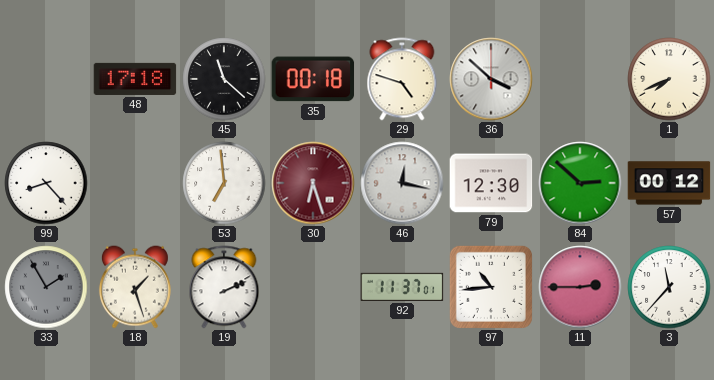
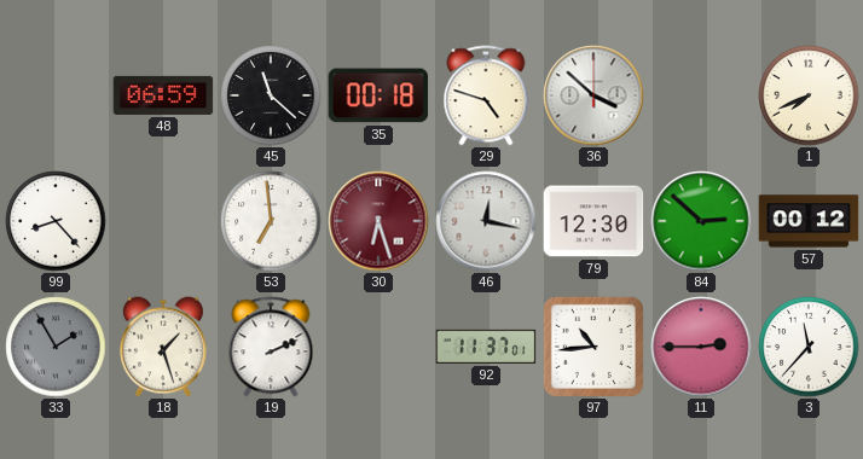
48: 17:18 -> 06:59
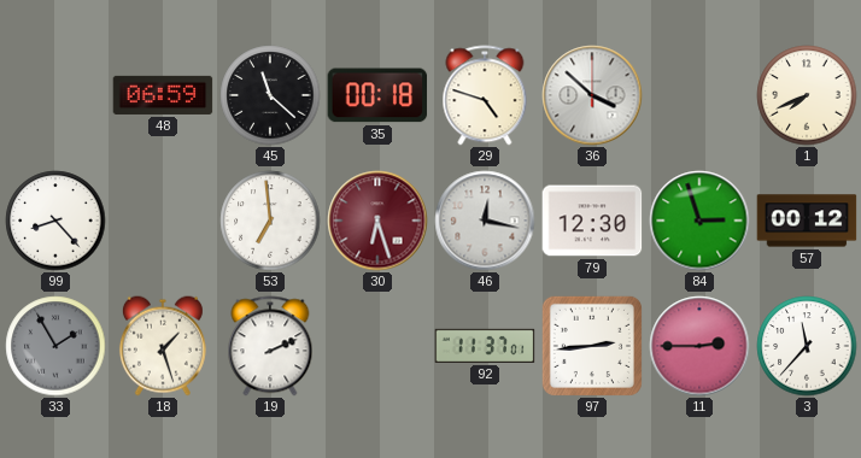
84: 2:52 -> 2:57
97: 10:44 -> 2:44
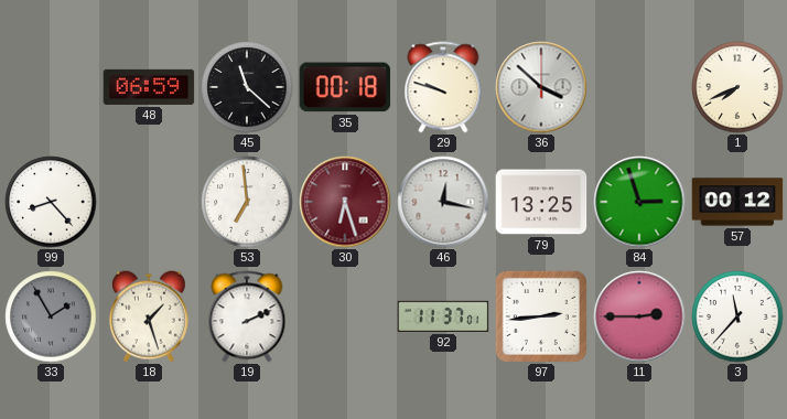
29: 4:48 -> 9:48
79: 12:30 -> 13:25
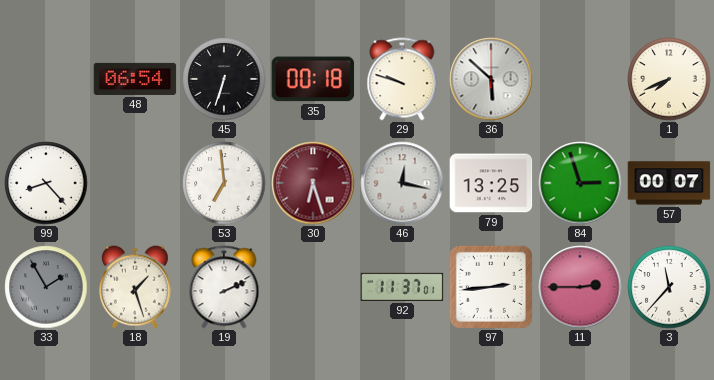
48: 06:59 -> 06:54
45: 11:22 -> 6:33
36: 3:52 -> 5:52
57: 00:12 -> 00:07
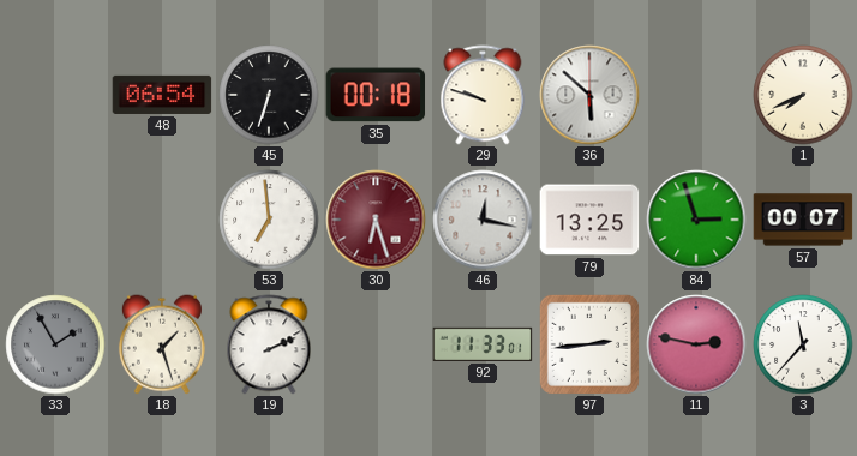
99: 8:23 -> none
92: 11:37 -> 11:33
11: 2:45 -> 2:47
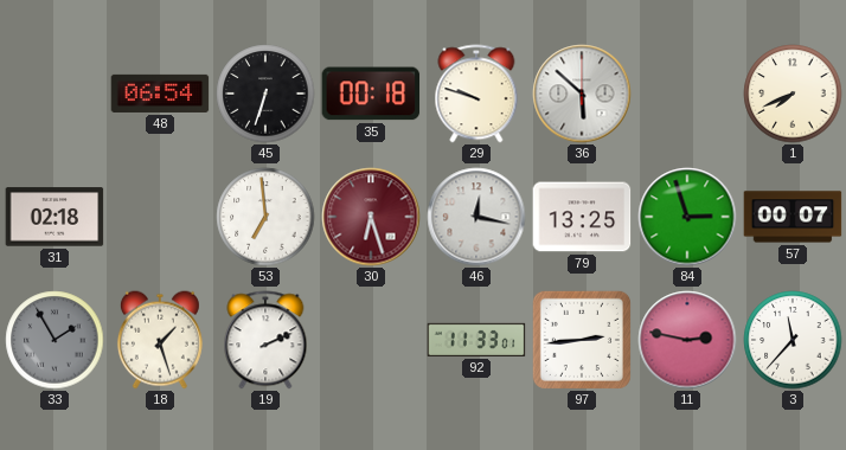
31: none -> 02:18
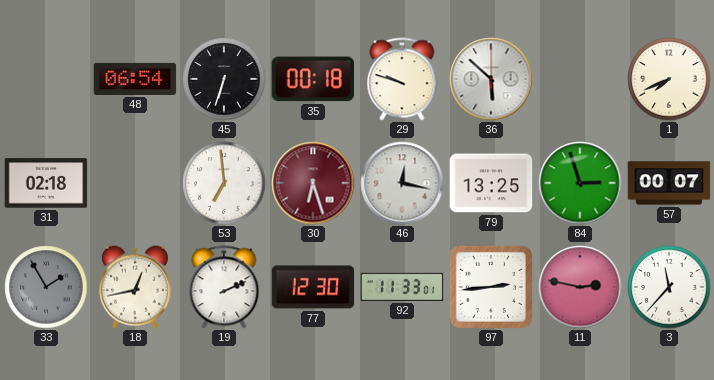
18: 1:27 -> 12:43
77: none -> 12:30
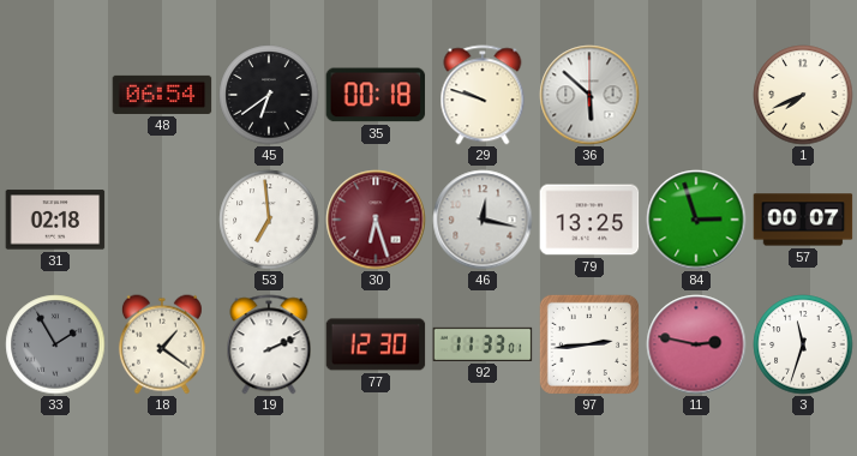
45: 6:33 -> 6:39
18: 12:43 -> 1:21
3: 11:37 -> 11:33
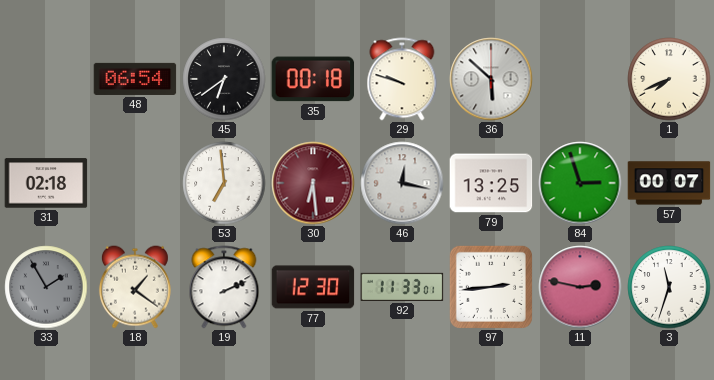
30: 6:27 -> 6:29
